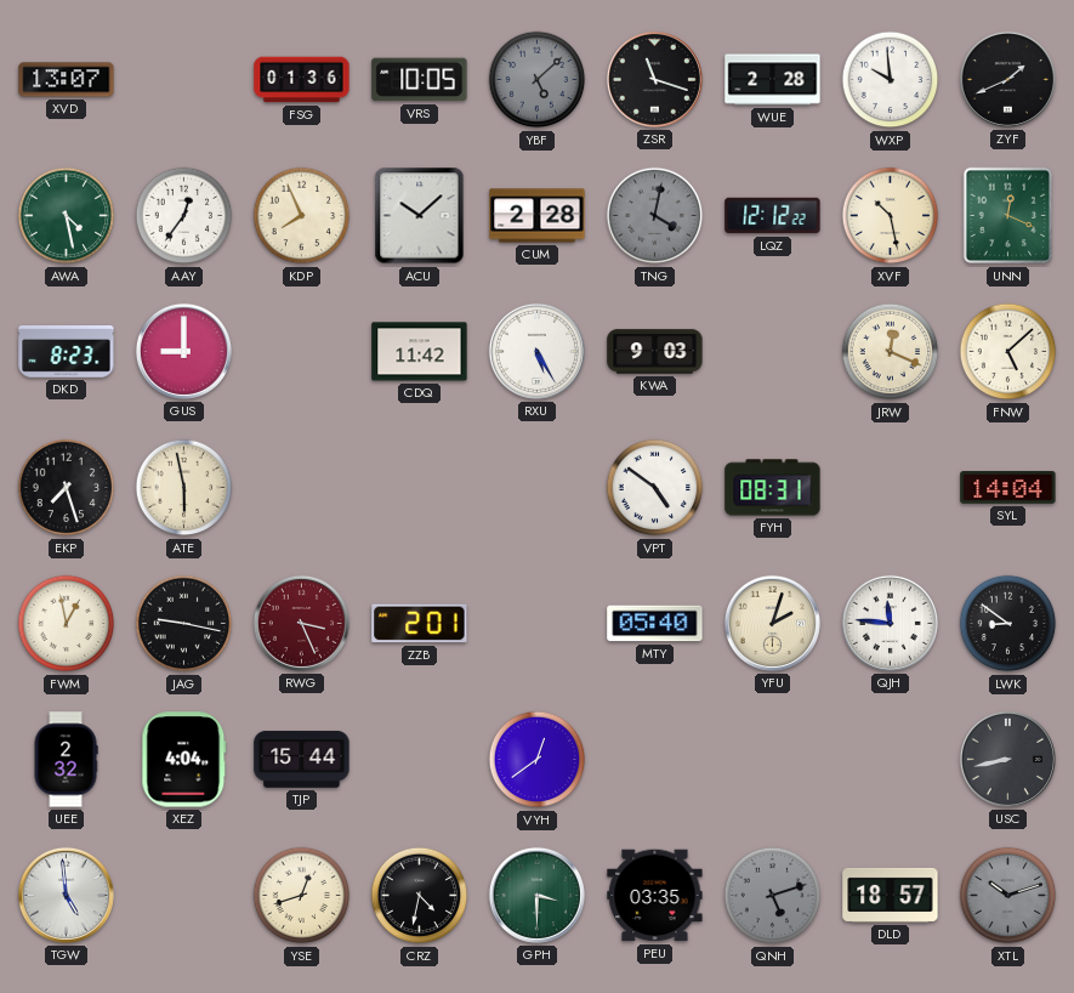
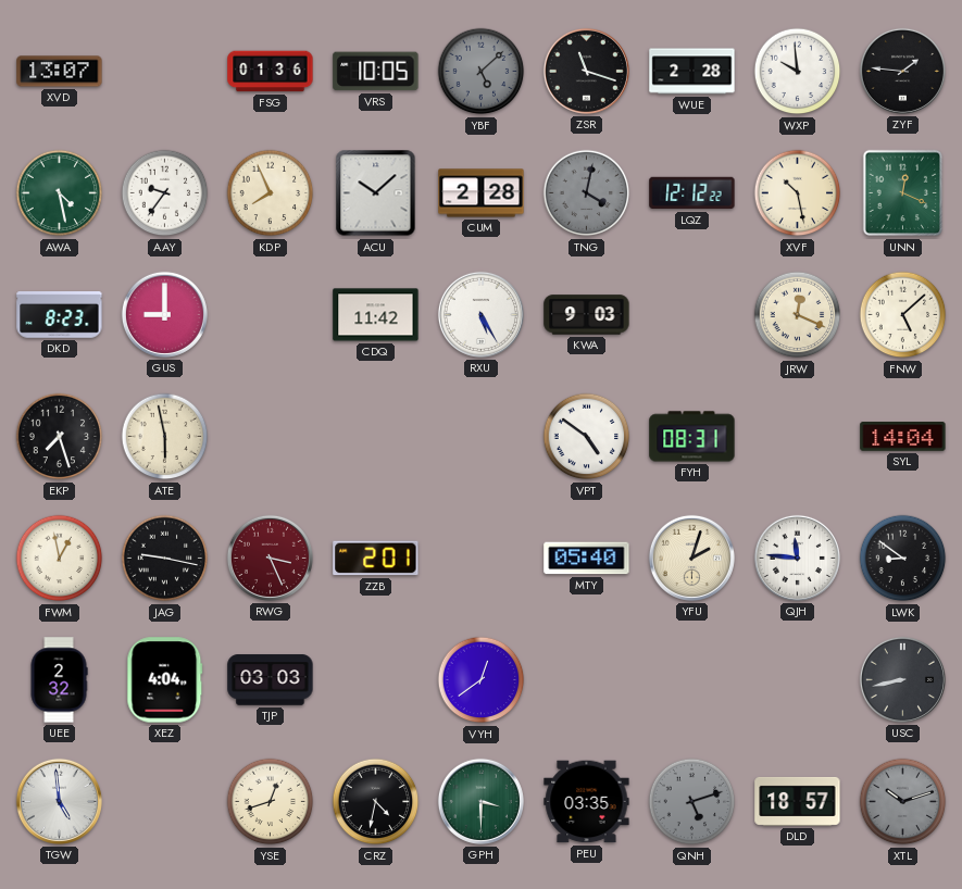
ZYF: 1:41 -> 1:46
AAY: 12:36 -> 9:36
TJP: 15:44 -> 03:03
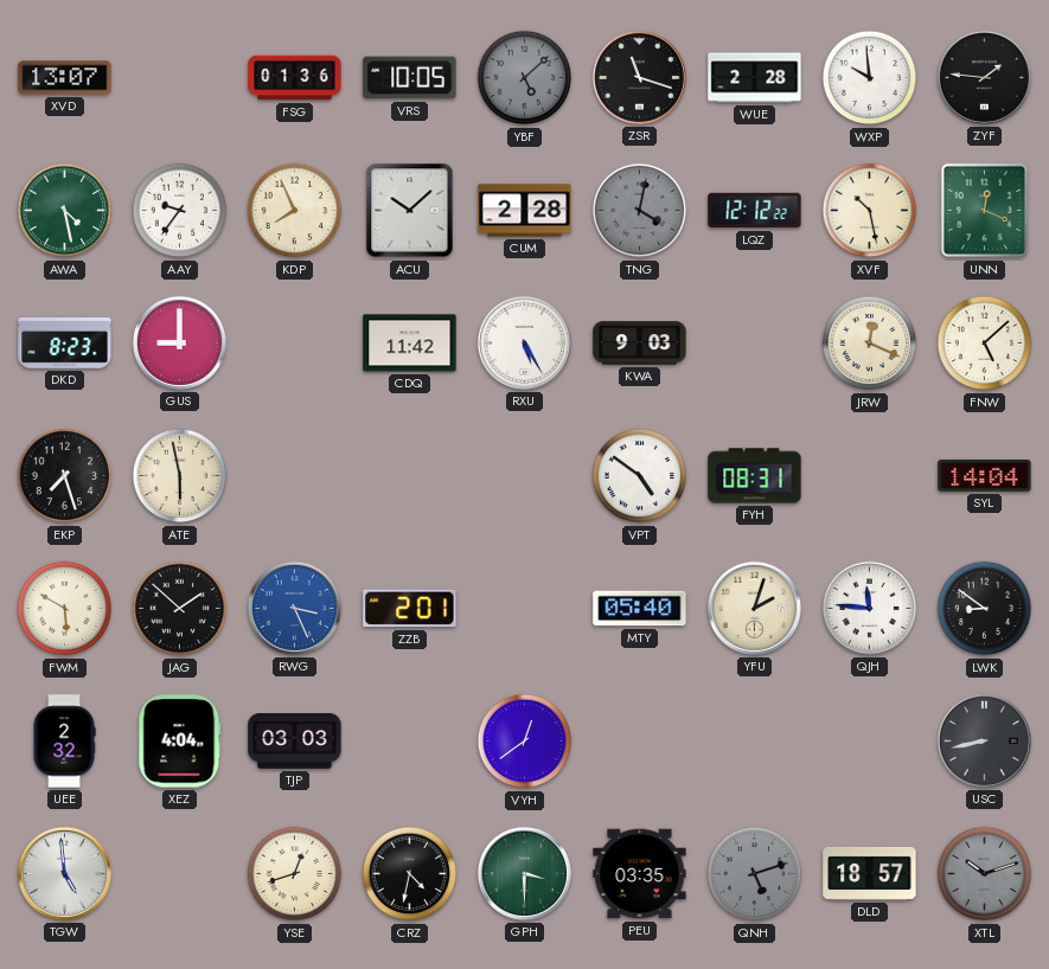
FWM: 12:58 -> 5:50
JAG: 9:17 -> 1:52
RWG dial: burgundy -> blue
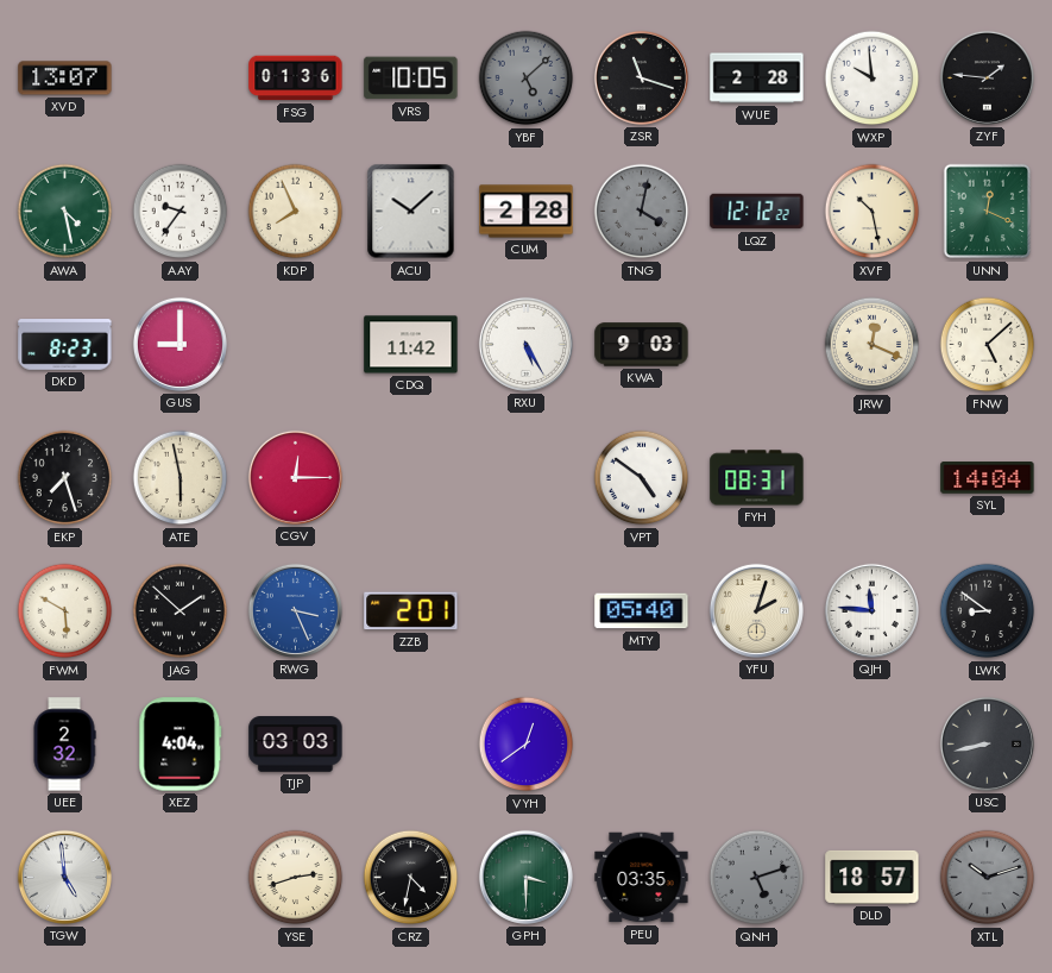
CGV: none -> 12:15
YSE: 12:42 -> 2:42
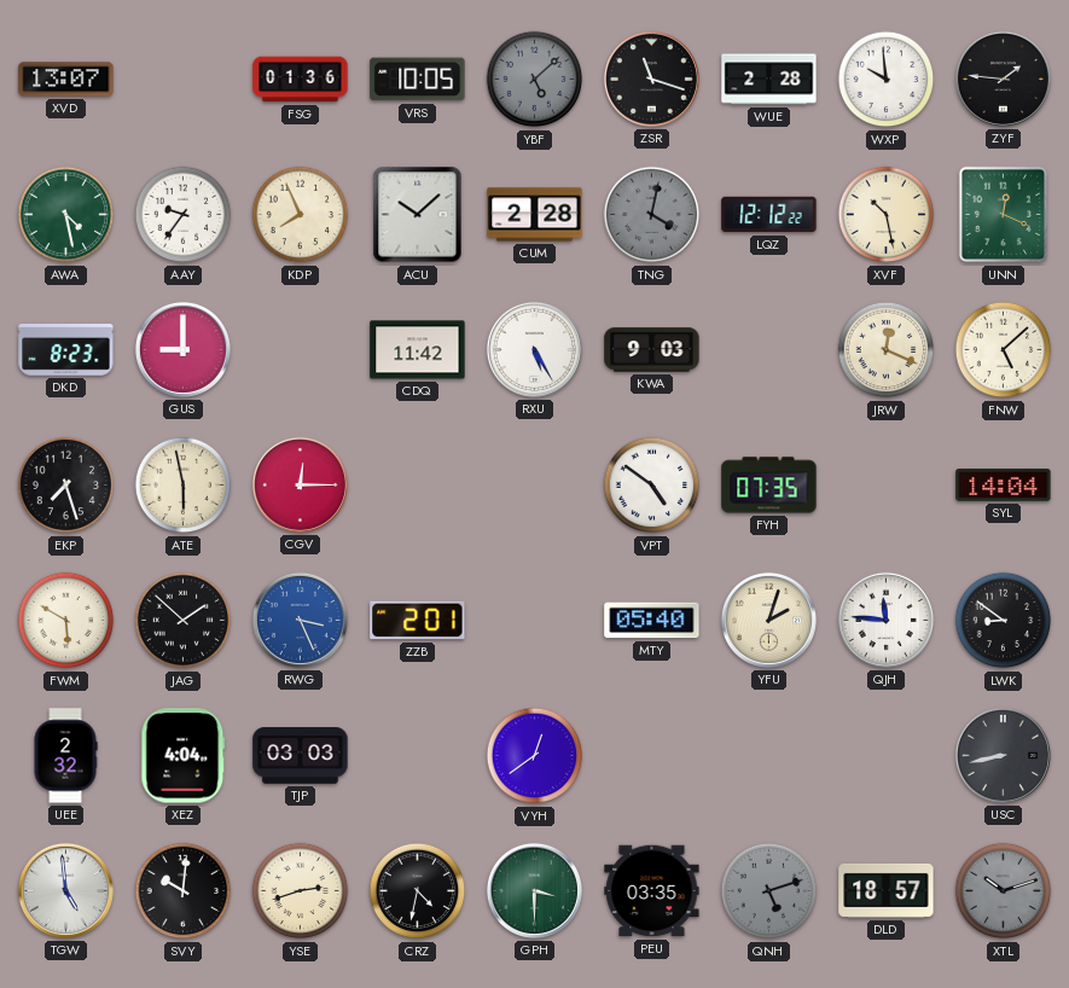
FYH: 08:31 -> 07:35
SVY: none -> 10:01
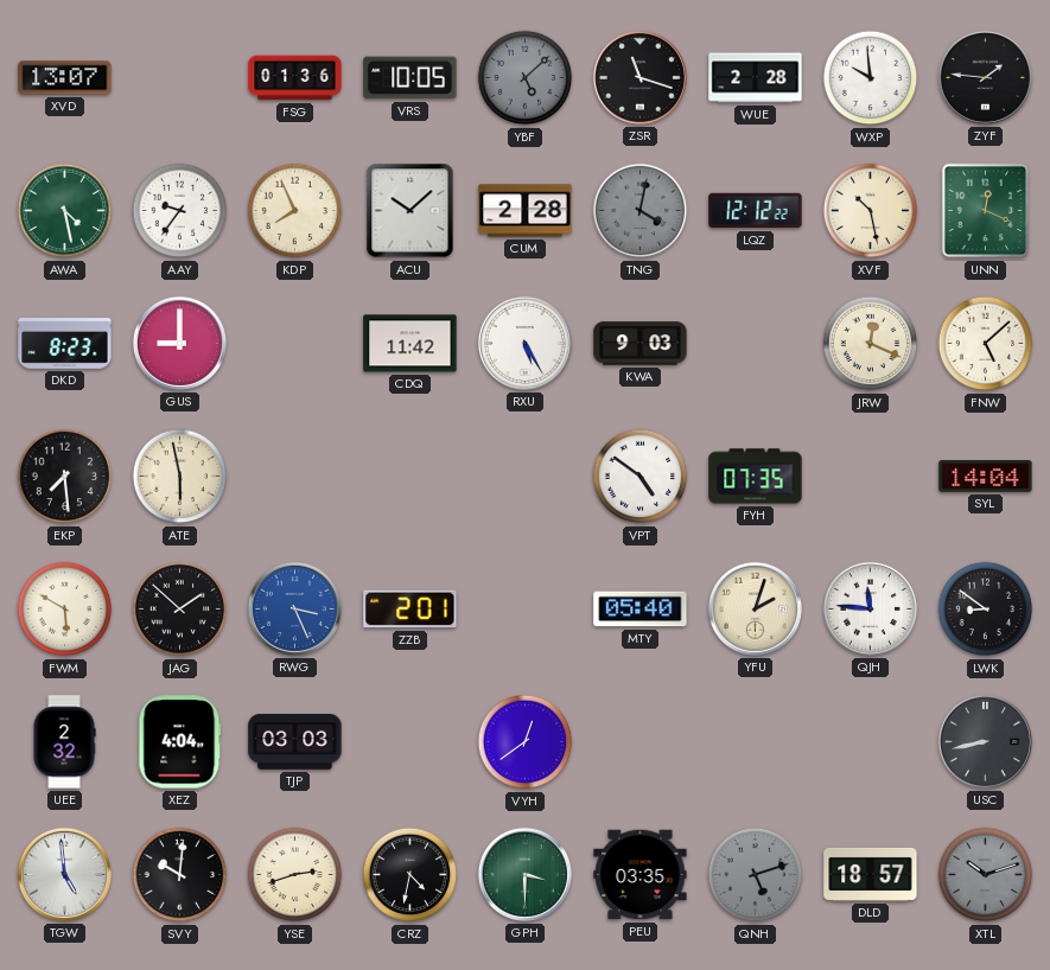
EKP: 7:27 -> 7:29
CGV: 12:15 -> none
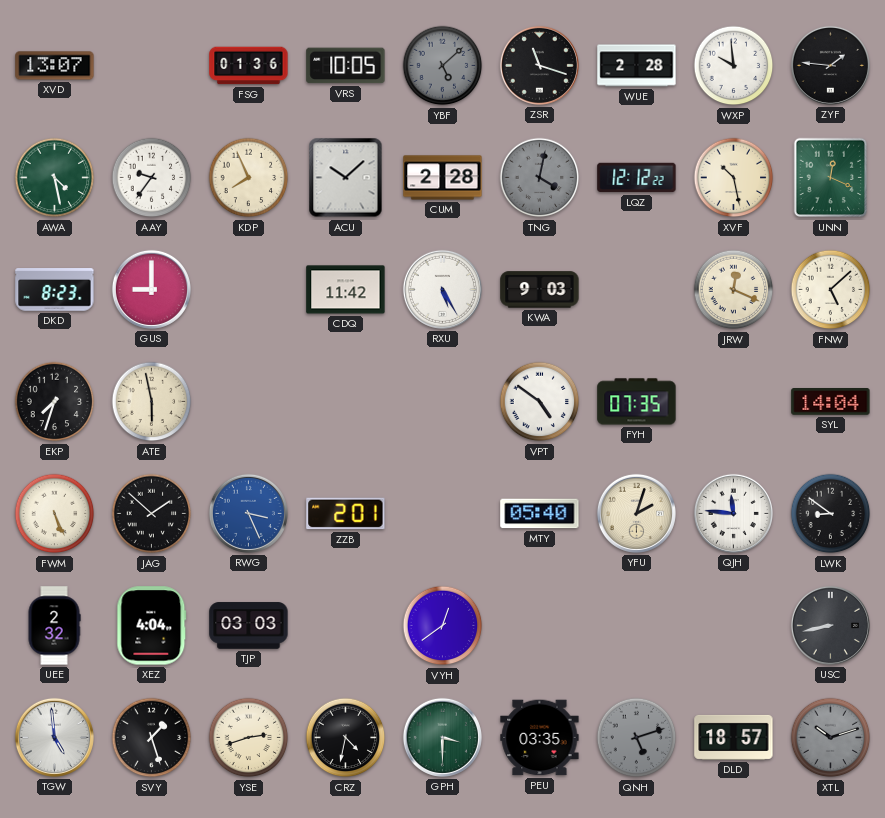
EKP: 7:29 -> 7:33
FWM: 5:50 -> 5:26
SVY: 10:01 -> 1:27
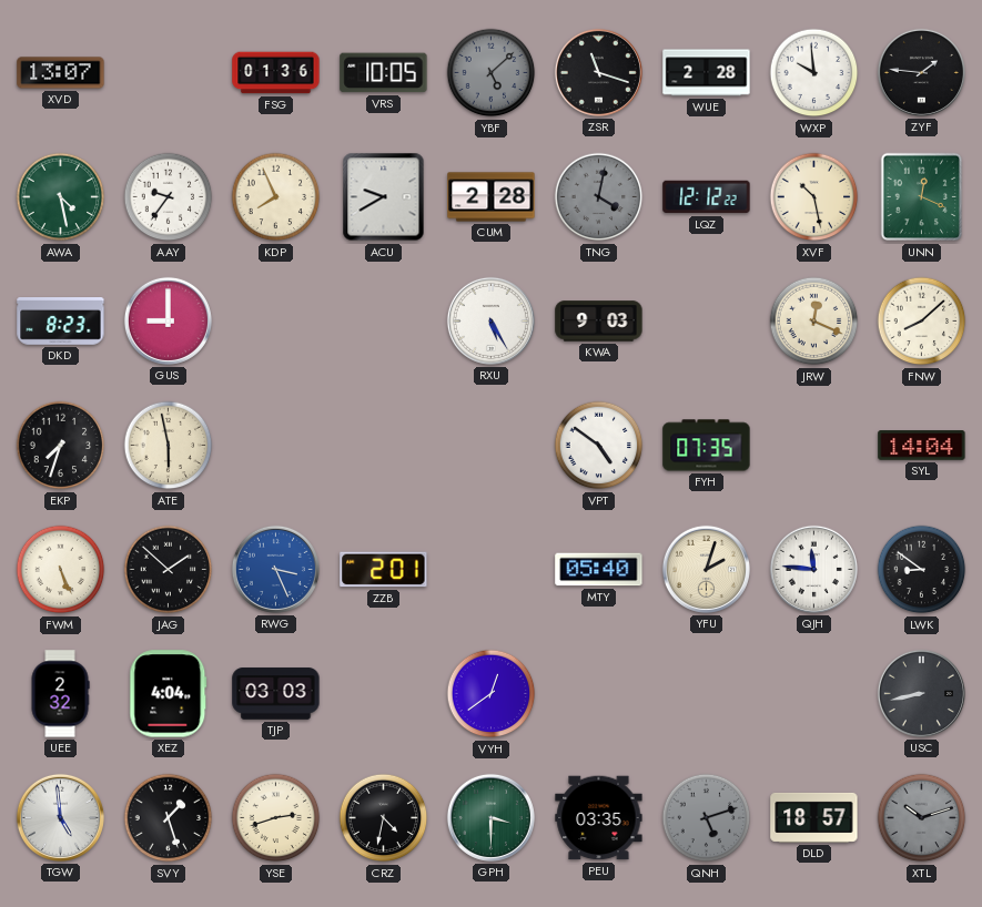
ACU: 10:08 -> 9:40
CDQ: 11:42 -> none
FNW: 5:08 -> 8:08
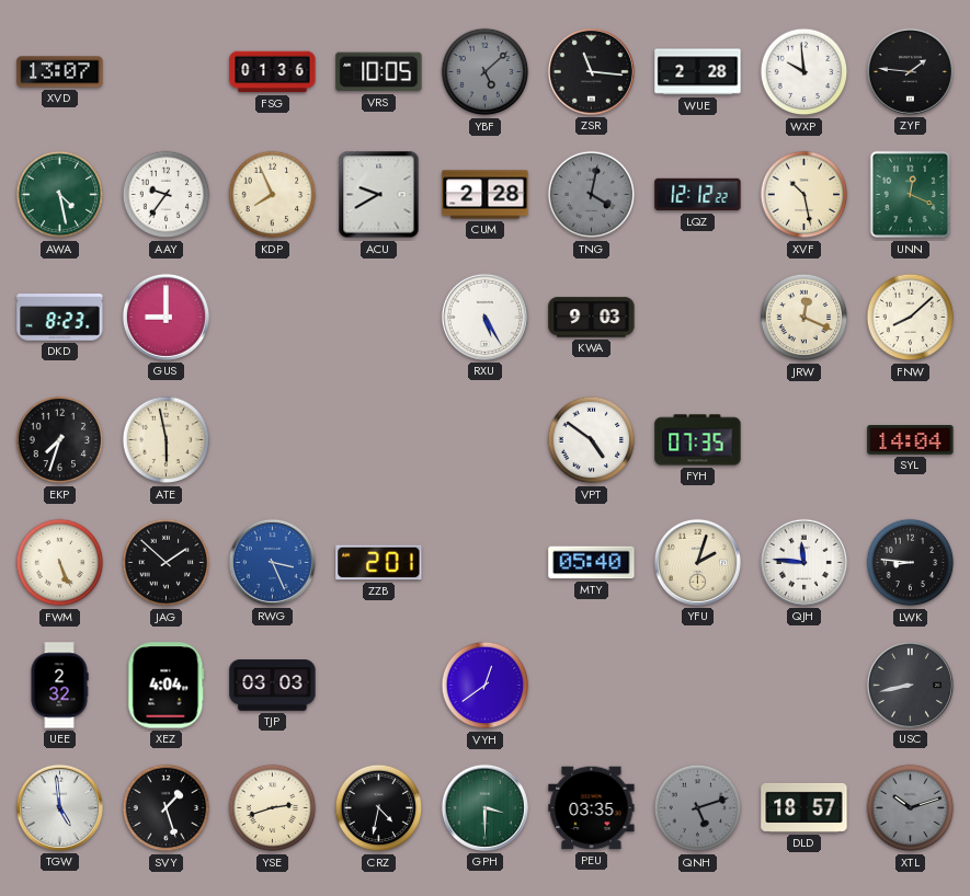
ZSR: 11:18 -> 11:16
LWK: 8:51 -> 8:46
